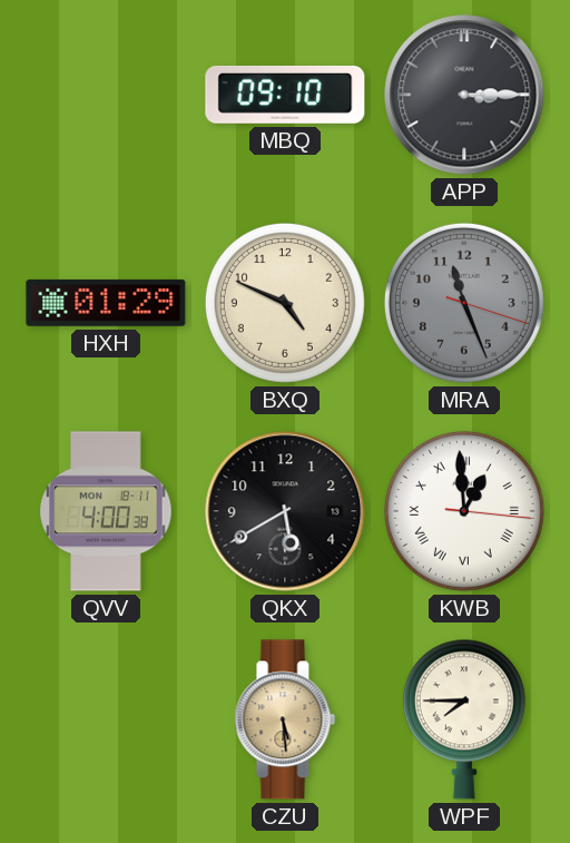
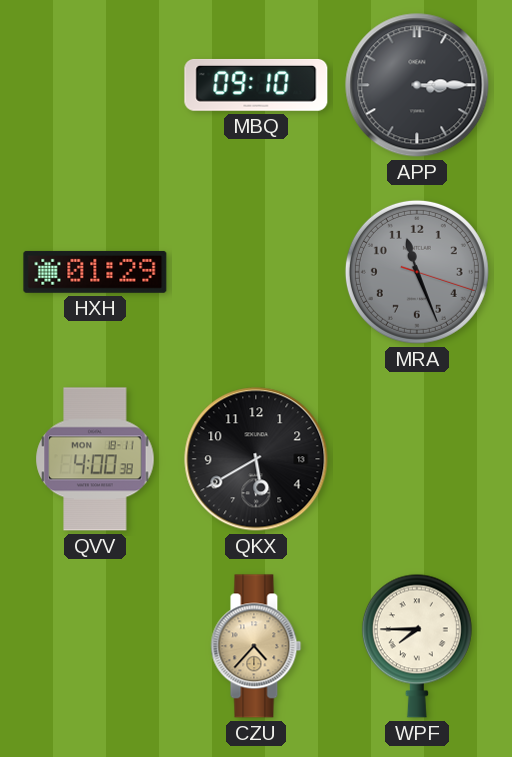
BXQ: 4:49 -> none
KWB: 12:59 -> none
CZU: 5:29 -> 4:37
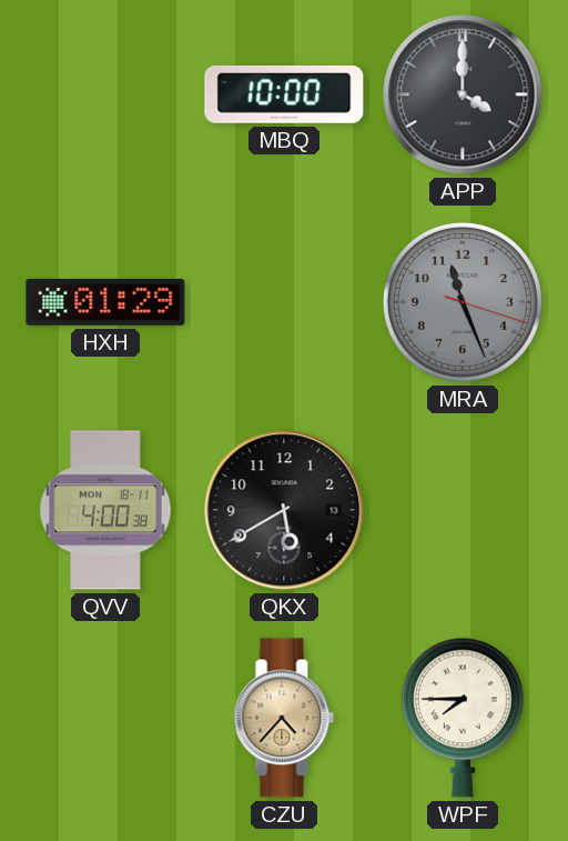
MBQ: 09:10 -> 10:00
APP: 3:15 -> 4:00
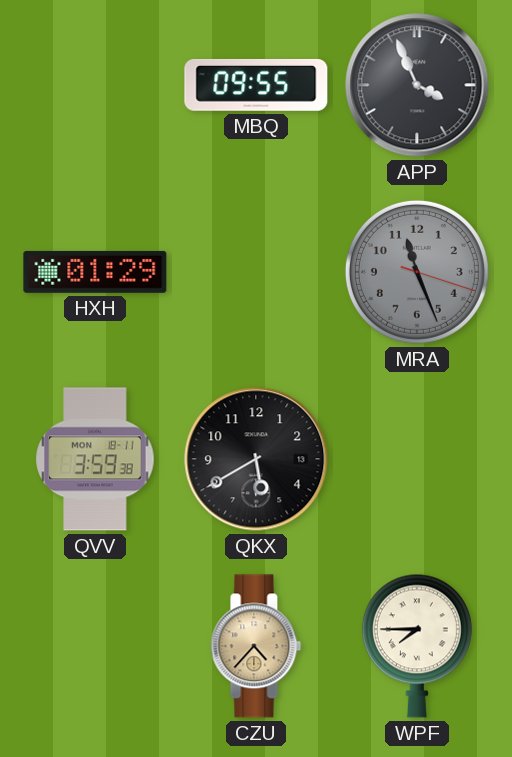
MBQ: 10:00 -> 09:55
APP: 4:00 -> 3:56
QVV: 4:00 -> 3:59
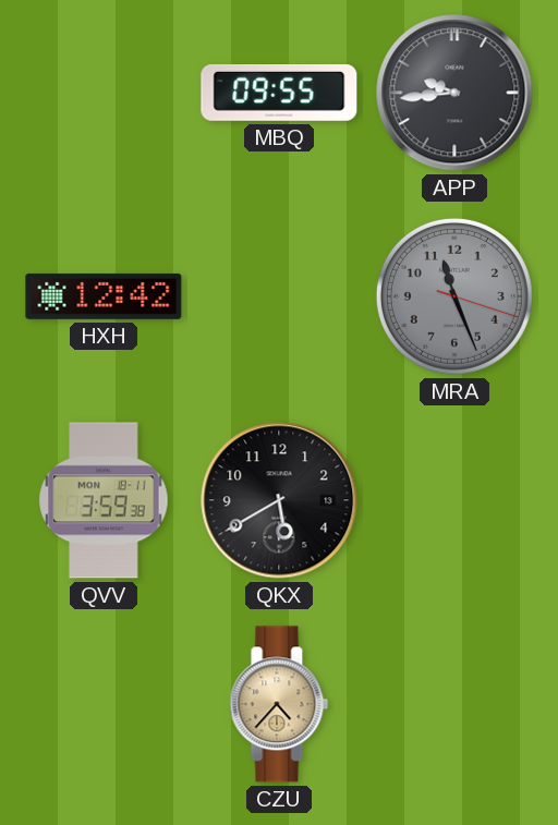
APP: 3:56 -> 9:44
HXH: 01:29 -> 12:42
WPF: 7:45 -> none
